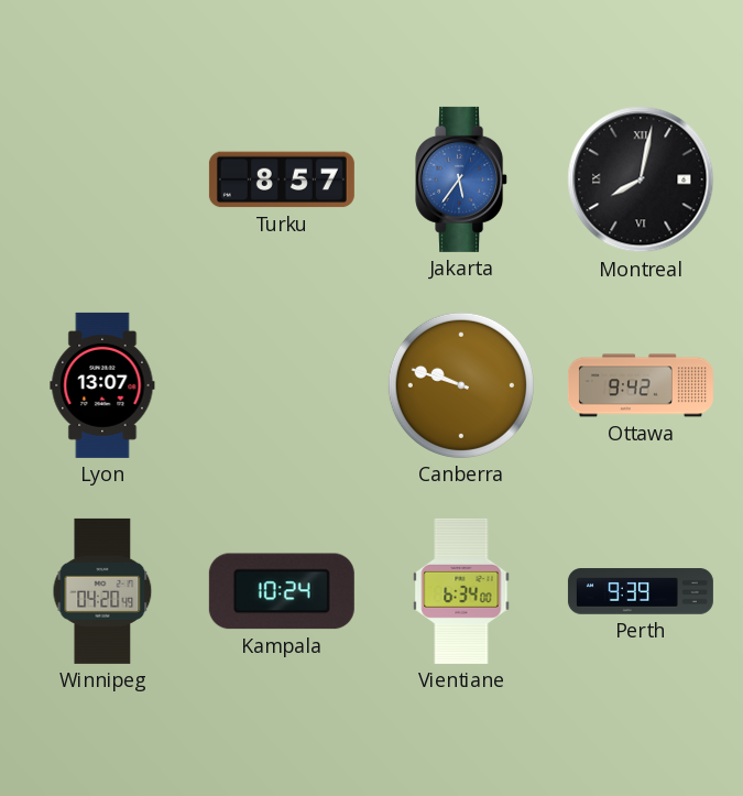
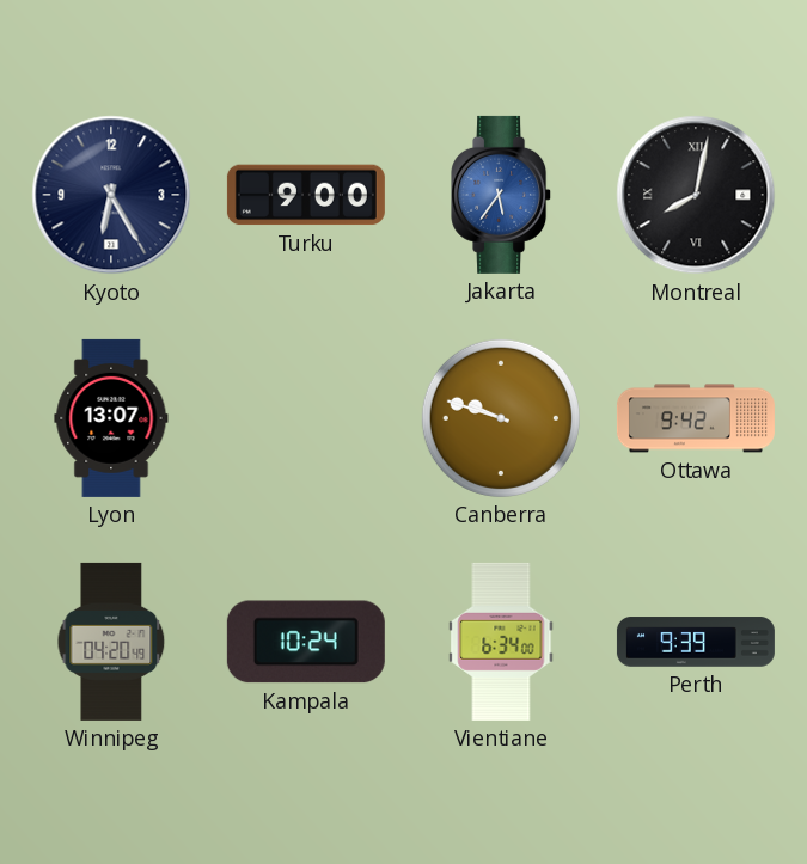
Kyoto: none -> 6:25
Turku: 8:57 -> 9:00
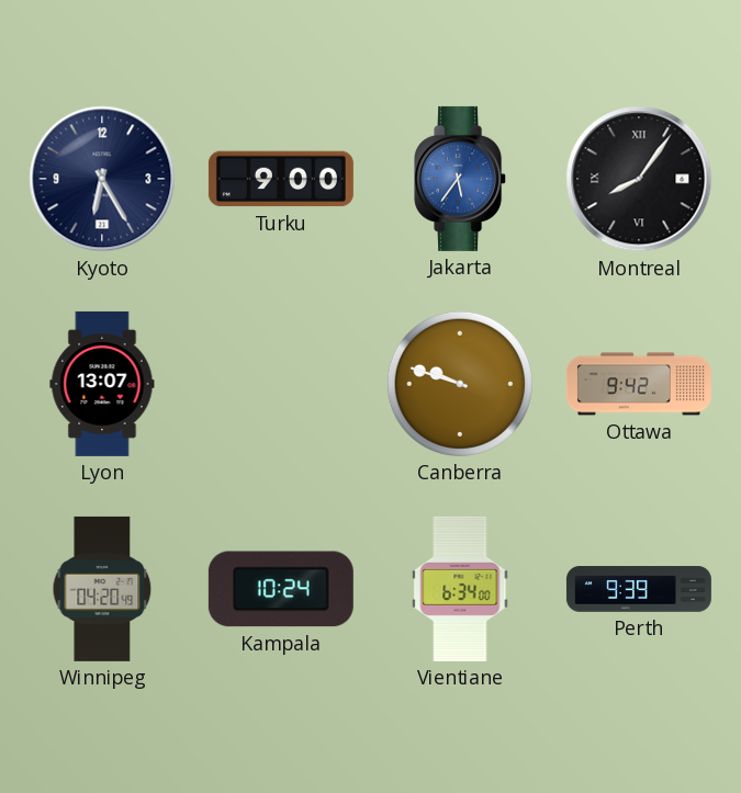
Montreal: 8:02 -> 8:06
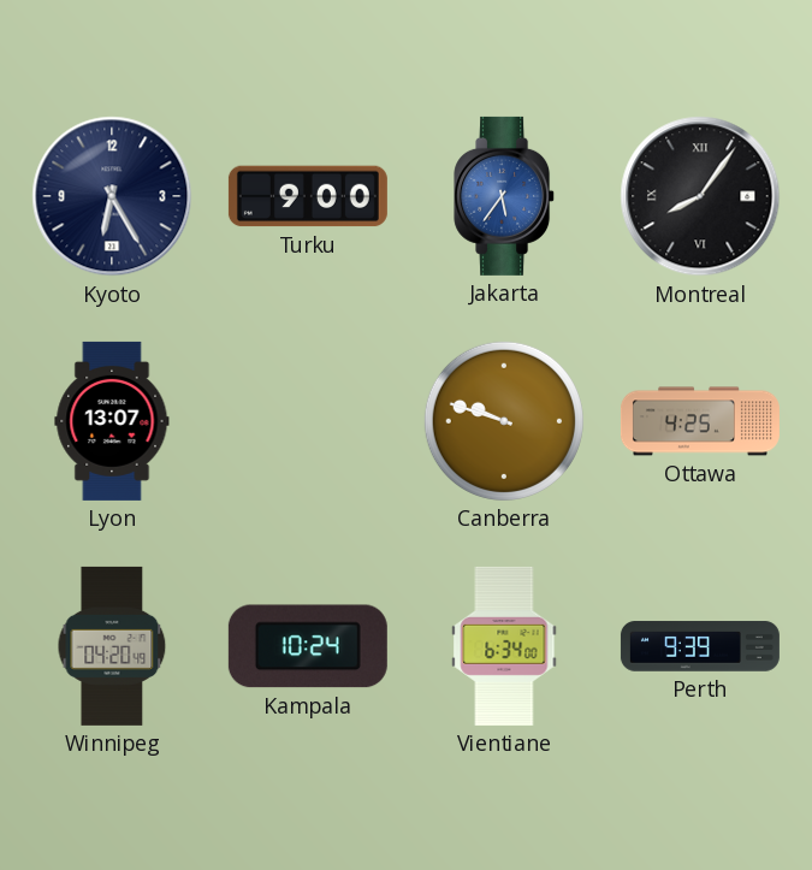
Ottawa: 9:42 -> 4:25
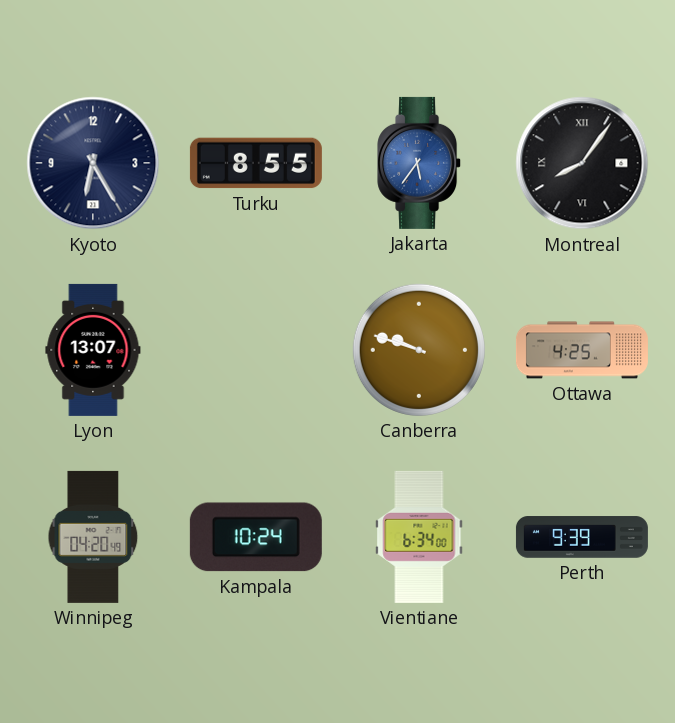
Turku: 9:00 -> 8:55
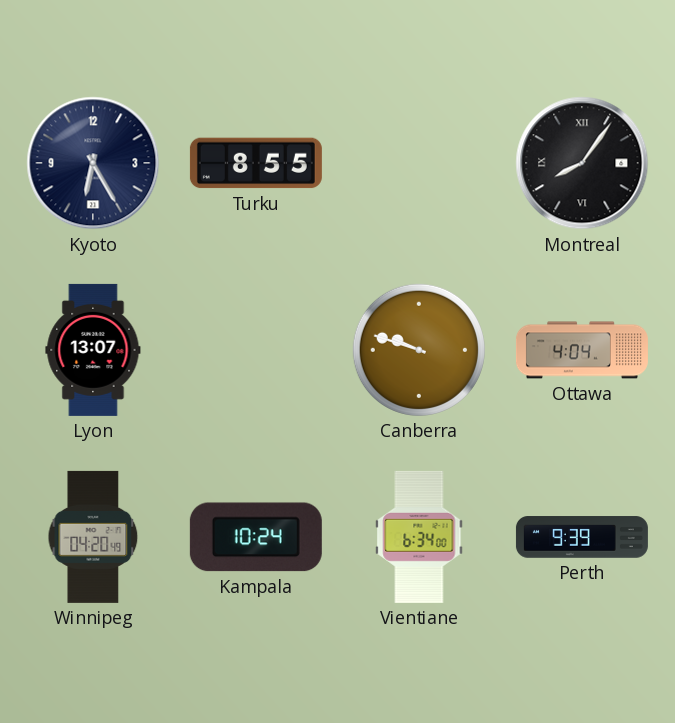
Jakarta: 5:36 -> none
Ottawa: 4:25 -> 4:04
